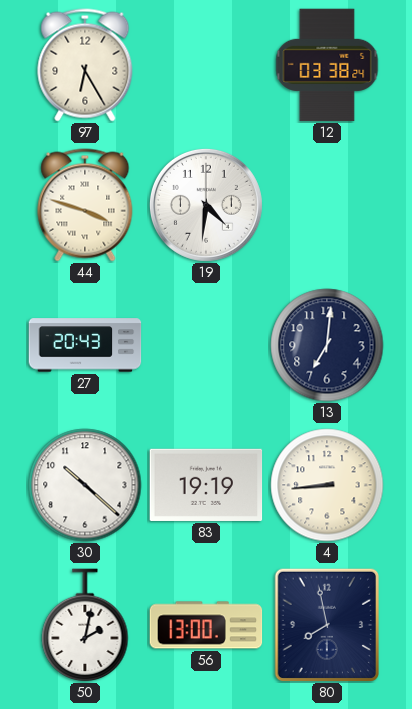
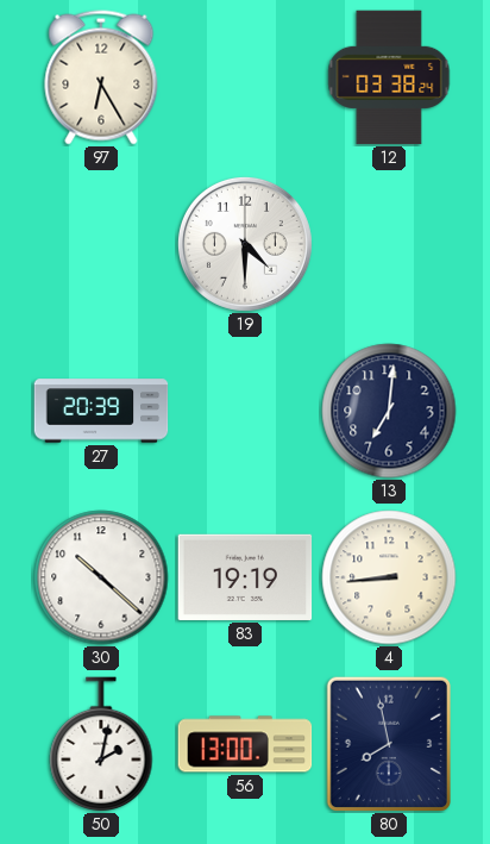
44: 3:48 -> none
19: 4:31 -> 4:30
27: 20:43 -> 20:39
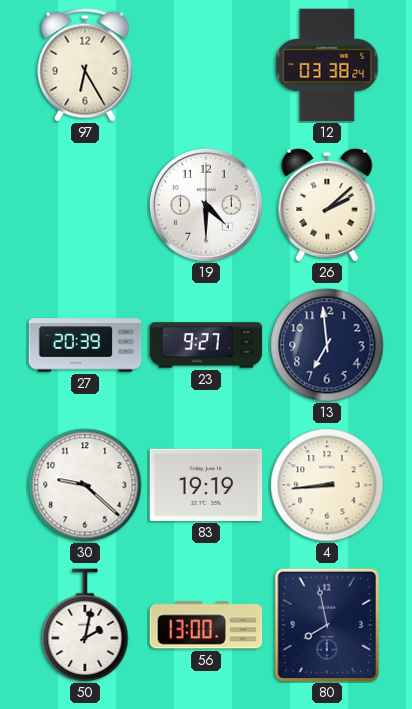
26: none -> 2:08
23: none -> 9:27
13: 7:01 -> 6:59
30: 10:22 -> 9:22
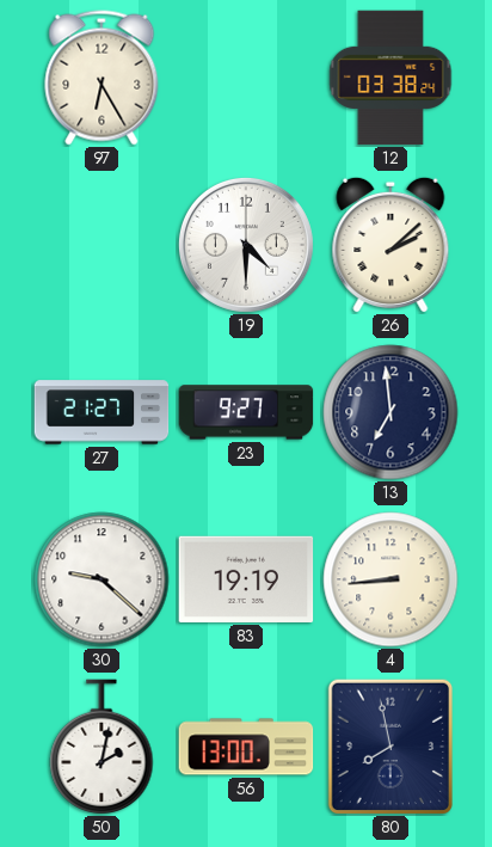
27: 20:39 -> 21:27
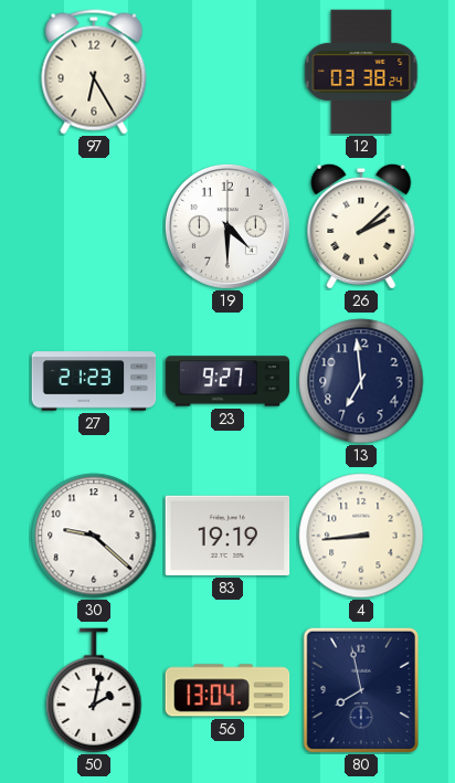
27: 21:27 -> 21:23
56: 13:00 -> 13:04
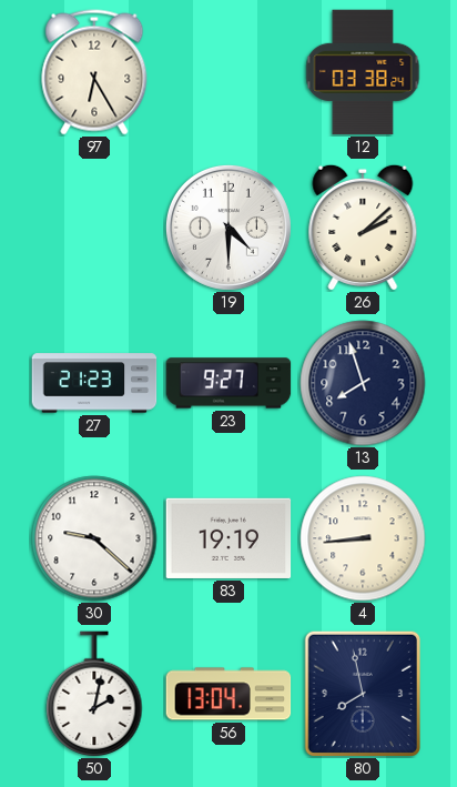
13: 6:59 -> 7:57
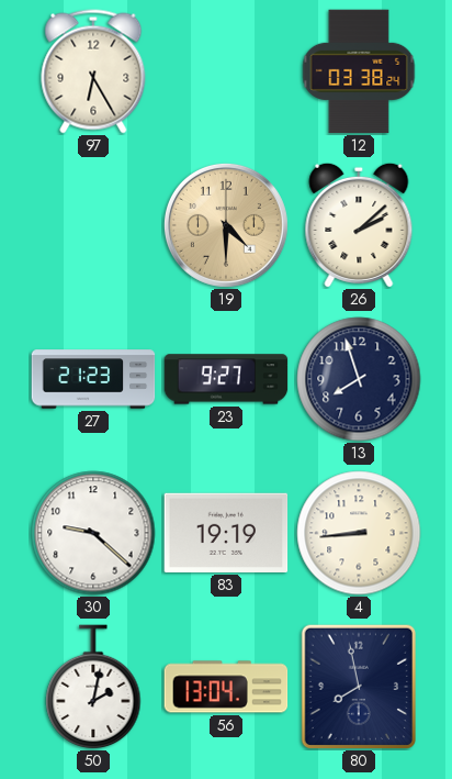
19 dial: white -> champagne
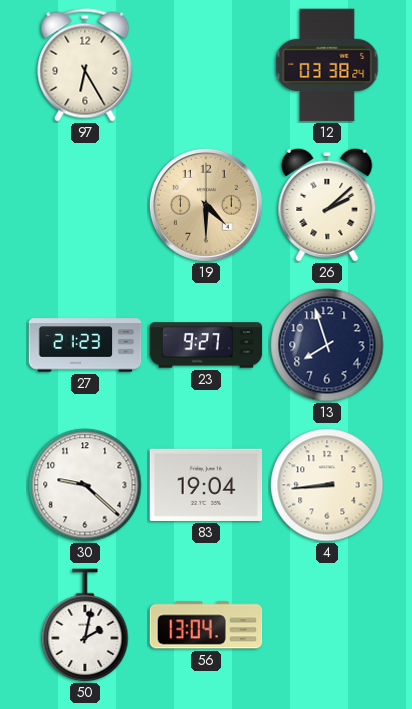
83: 19:19 -> 19:04
80: 7:58 -> none
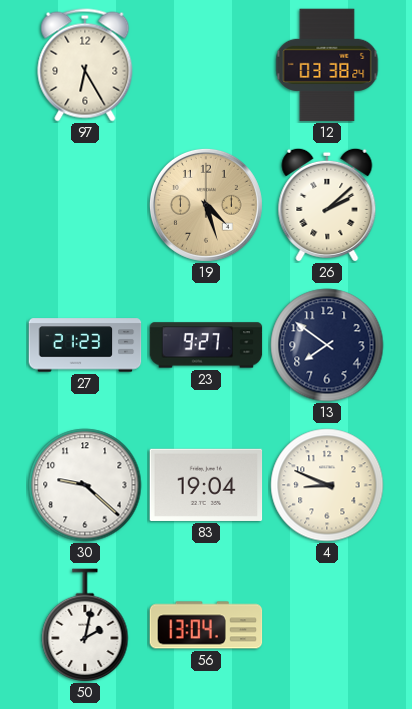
19: 4:30 -> 4:27
13: 7:57 -> 7:51
4: 8:44 -> 8:49
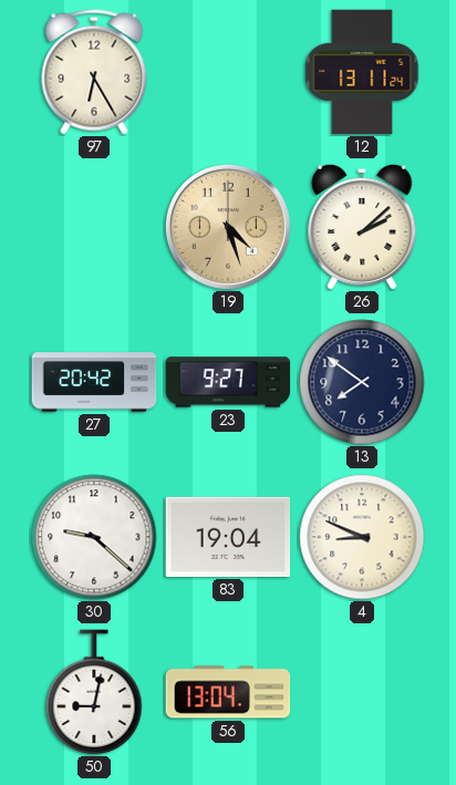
12: 03:38 -> 13:11
27: 21:23 -> 20:42
50: 2:02 -> 9:02
